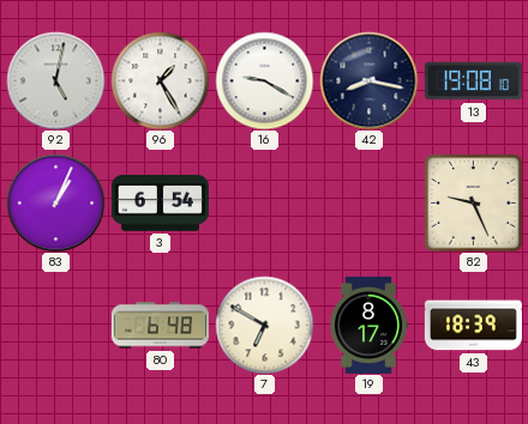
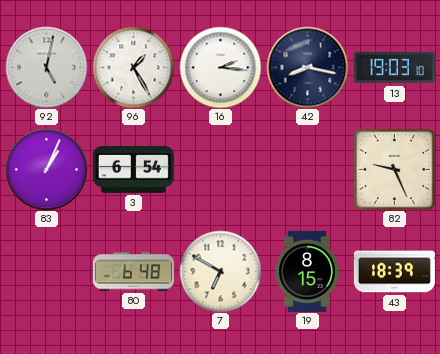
16: 9:20 -> 2:16
13: 19:08 -> 19:03
19: 8:17 -> 8:15
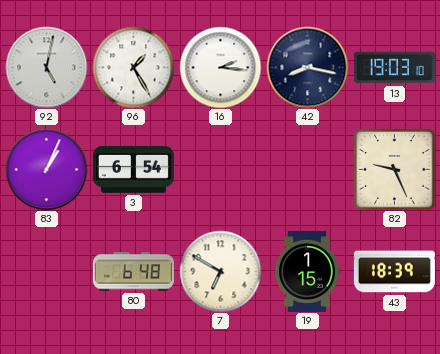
19: 8:15 -> 1:15
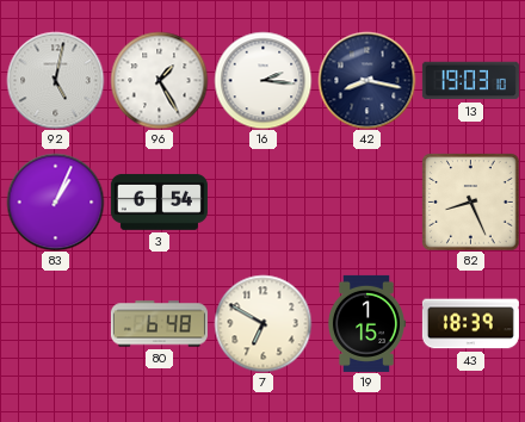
82: 9:26 -> 8:26
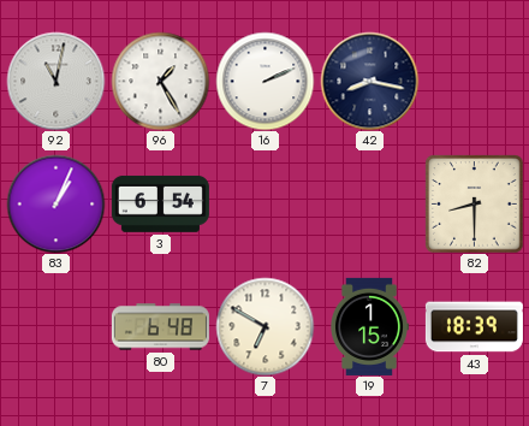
92: 5:02 -> 11:02
16: 2:16 -> 2:11
13: 19:03 -> none
82: 8:26 -> 8:30
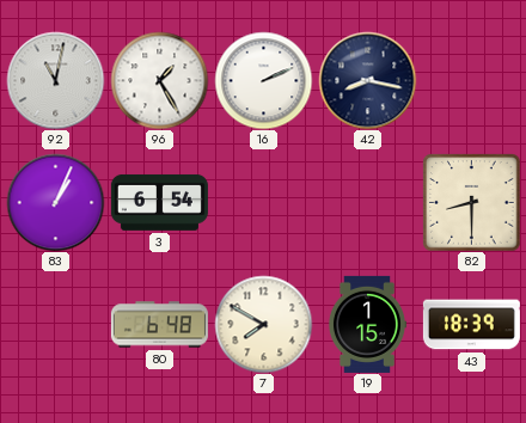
7: 6:50 -> 7:50
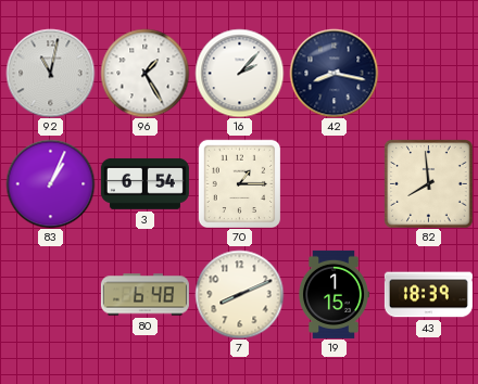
16: 2:11 -> 2:07
70: none -> 1:15
82: 8:30 -> 7:59
7: 7:50 -> 8:11
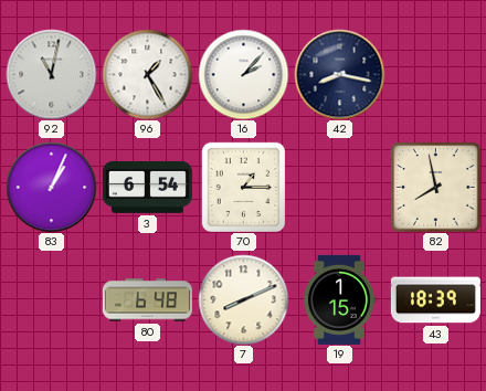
82: 7:59 -> 7:58
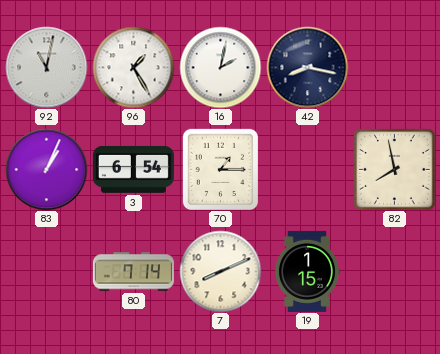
16: 2:07 -> 2:02
80: 6:48 -> 7:14
43: 18:39 -> none
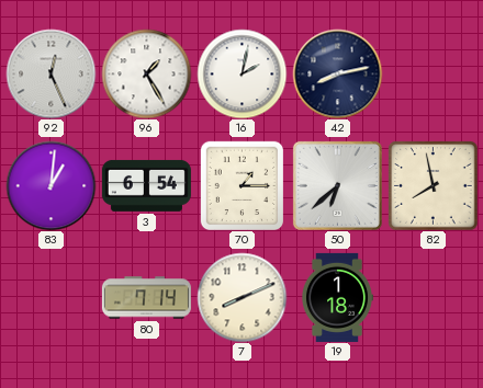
92: 11:02 -> 12:26
42: 8:17 -> 8:13
83: 1:04 -> 1:01
50: none -> 6:38
19: 1:15 -> 1:18
